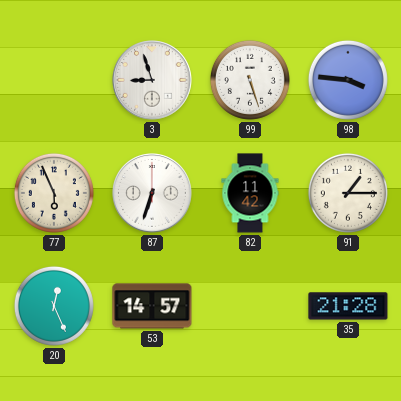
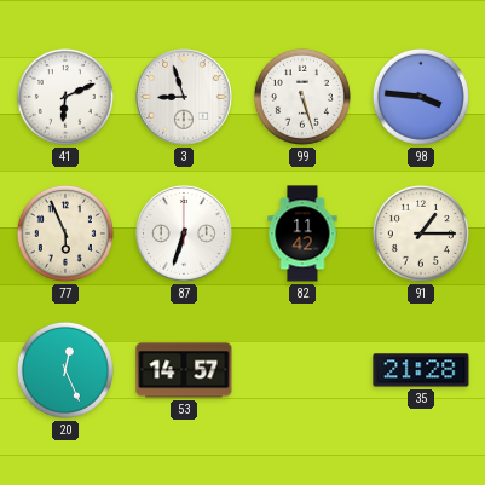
41: none -> 6:11
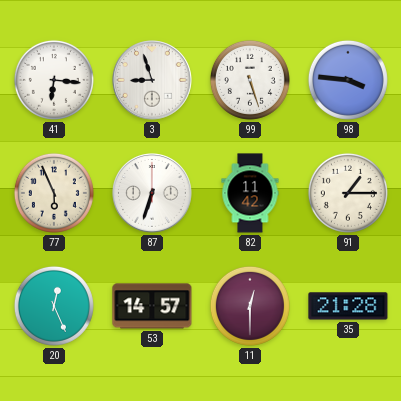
41: 6:11 -> 6:16
11: none -> 12:30
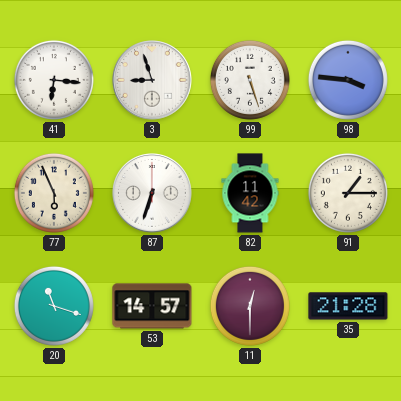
20: 12:26 -> 11:18
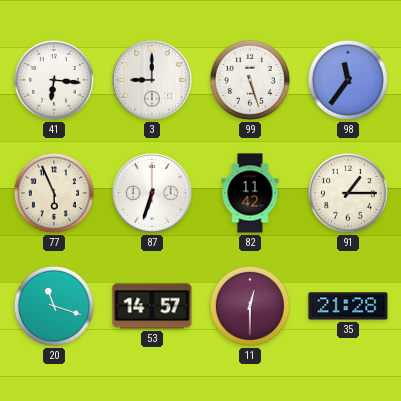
3: 8:57 -> 9:00
98: 3:46 -> 11:36
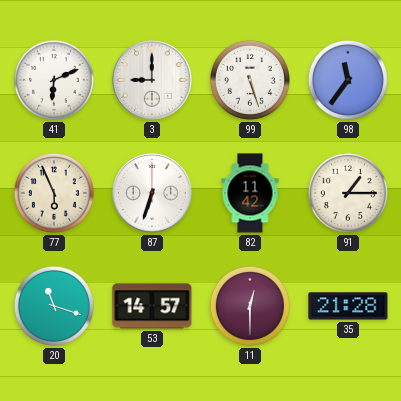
41: 6:16 -> 6:11
